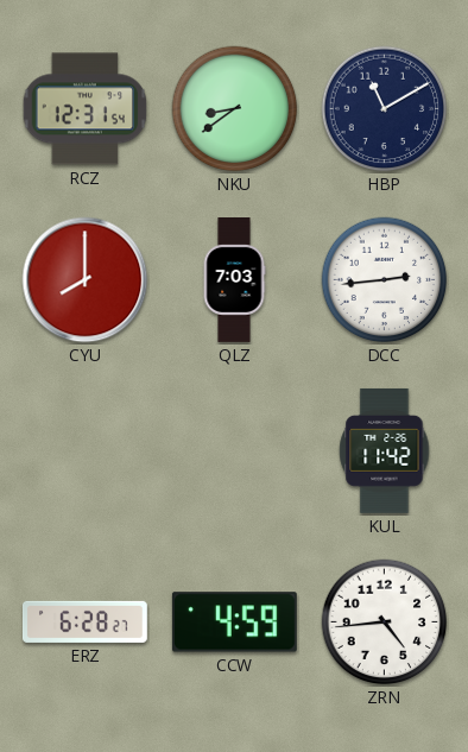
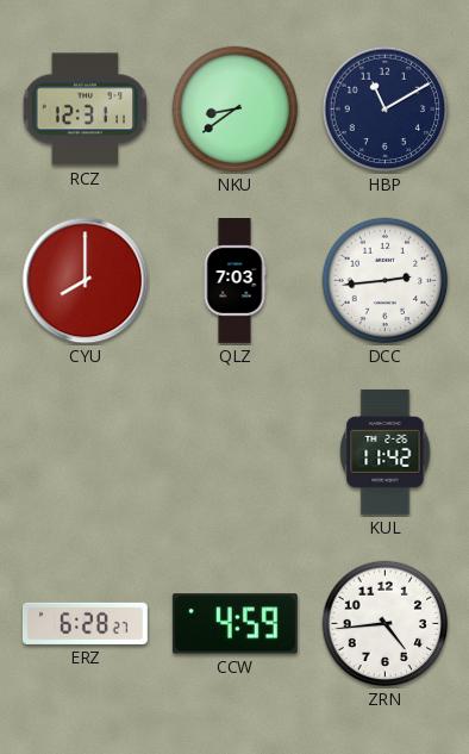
RCZ: 12:31:54 -> 12:31:11
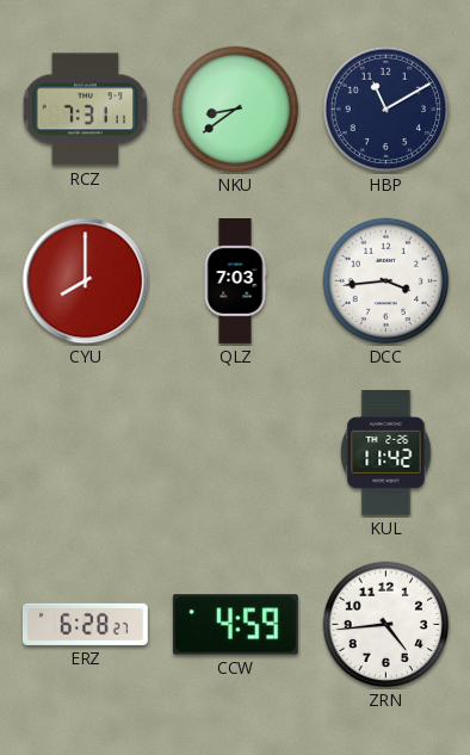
RCZ: 12:31 -> 7:31
DCC: 2:44 -> 3:44
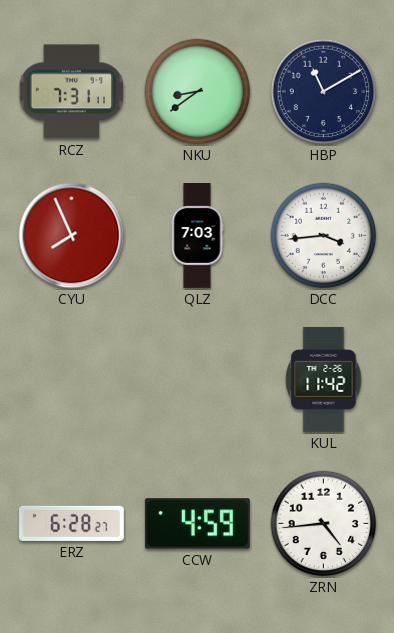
CYU: 8:00 -> 7:56
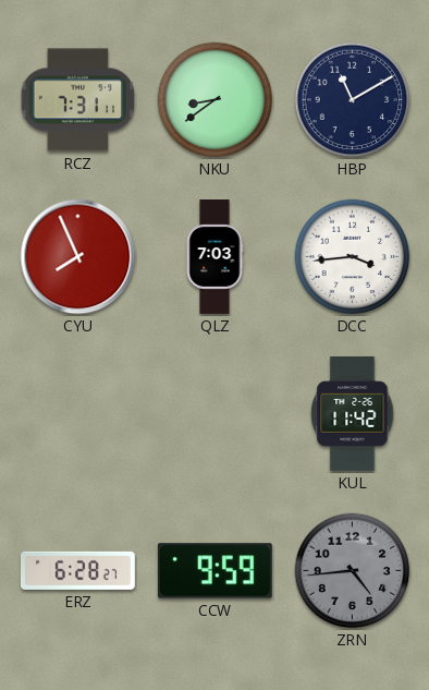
CCW: 4:59 -> 9:59
ZRN dial: white -> grey
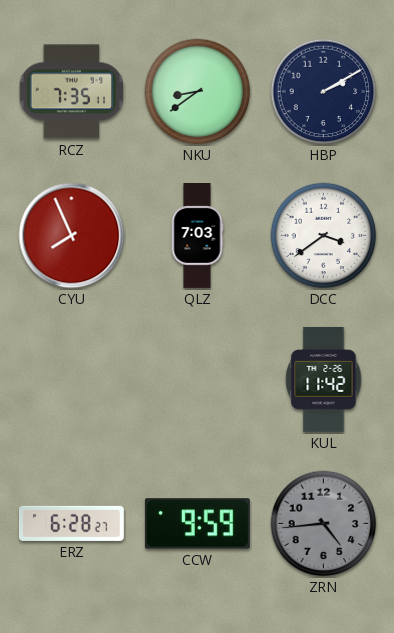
RCZ: 7:31 -> 7:35
HBP: 11:10 -> 2:10
DCC: 3:44 -> 3:39
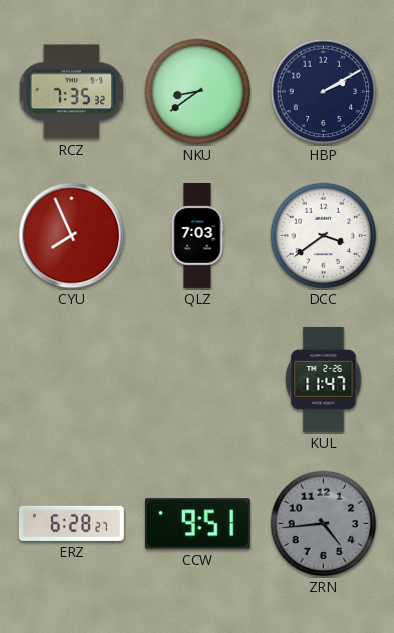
RCZ: 7:35:11 -> 7:35:32
KUL: 11:42 -> 11:47
CCW: 9:59 -> 9:51
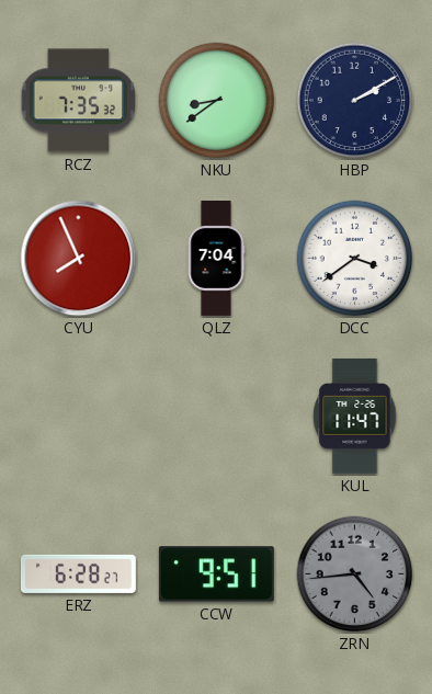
QLZ: 7:03 -> 7:04
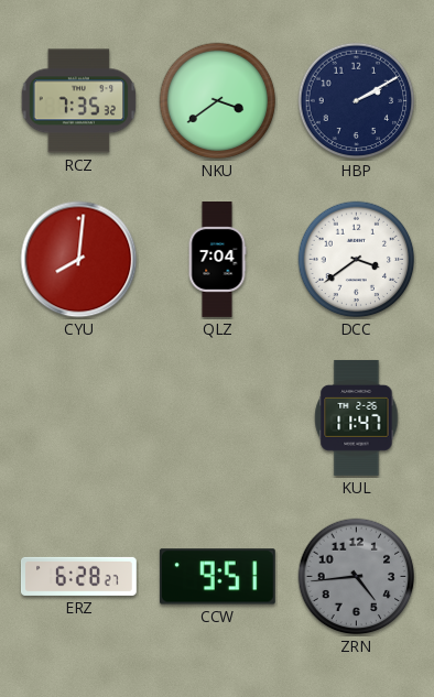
NKU: 8:39 -> 3:39
CYU: 7:56 -> 8:01
